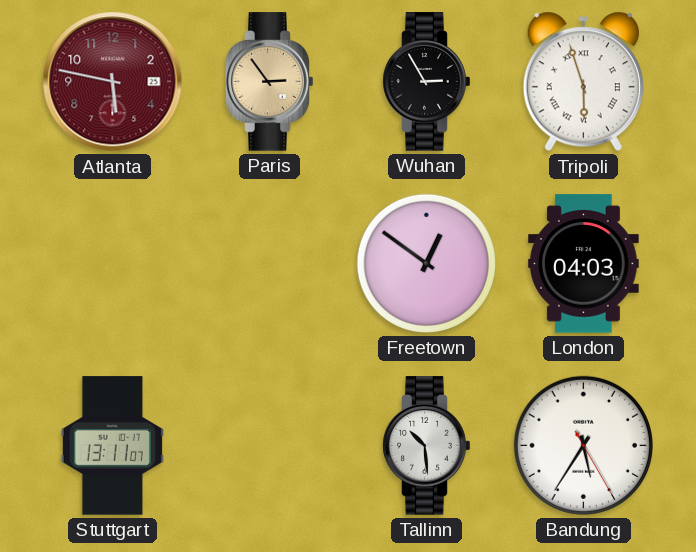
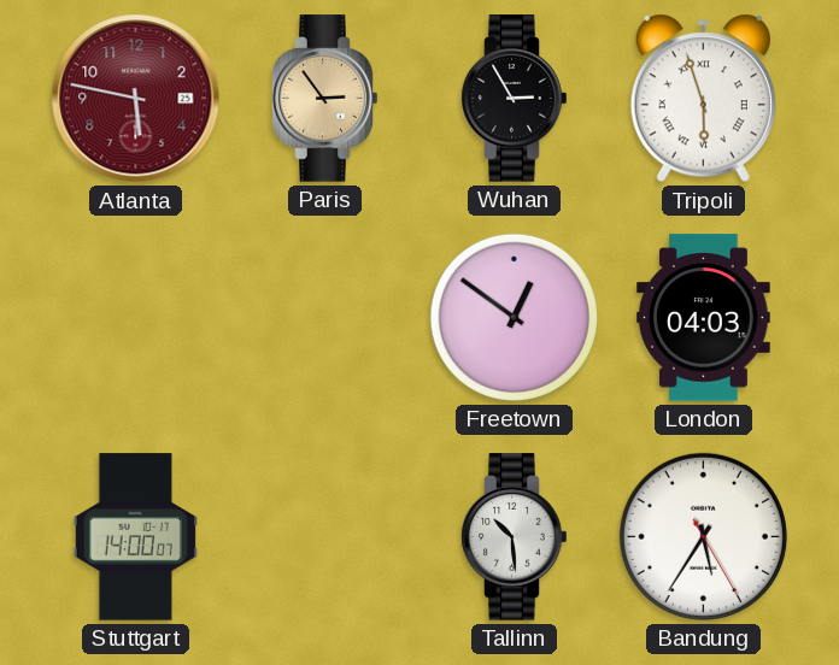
Stuttgart: 13:11 -> 14:00
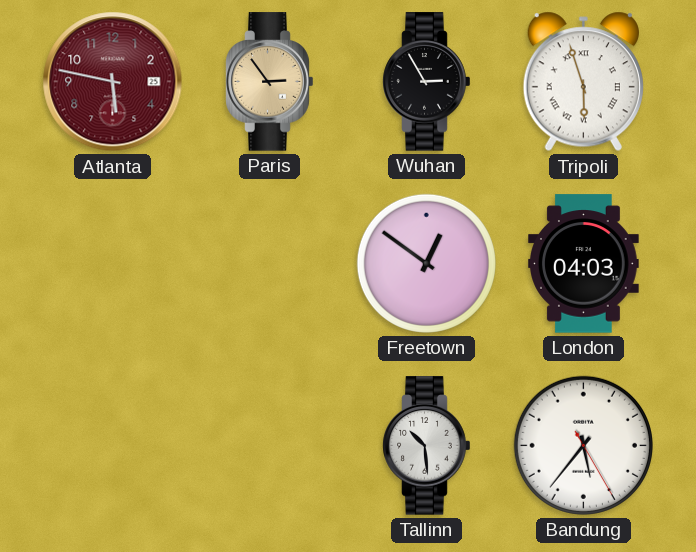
Stuttgart: 14:00 -> none
Bandung: 5:35 -> 5:36
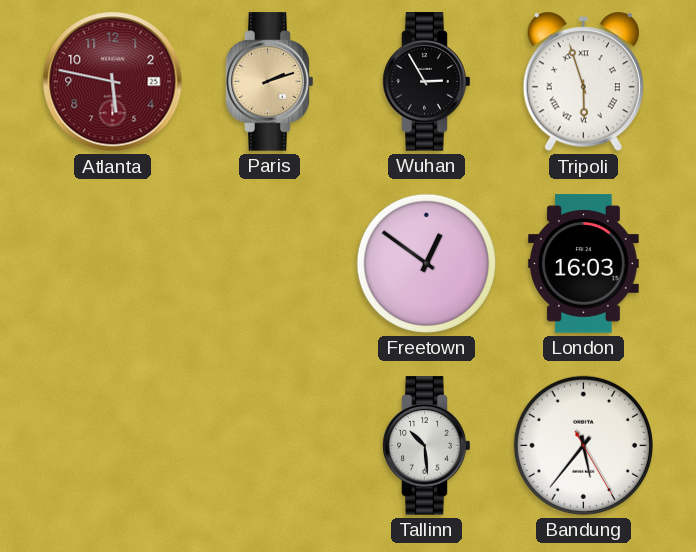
Paris: 2:54 -> 2:12
London: 04:03 -> 16:03
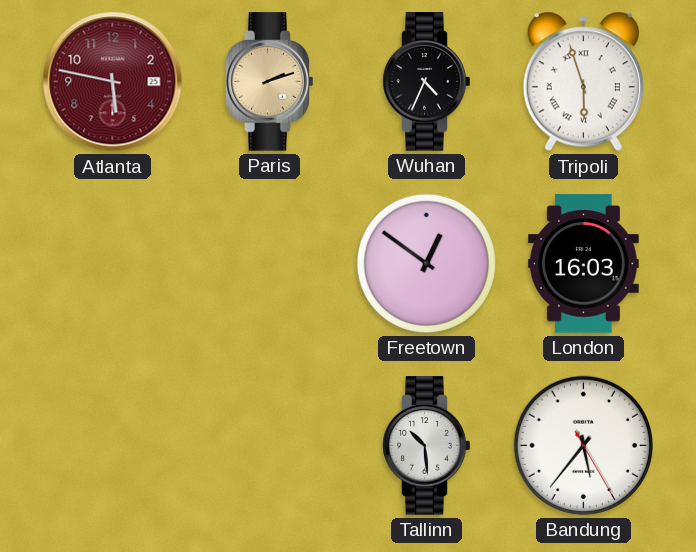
Wuhan: 2:55 -> 4:34
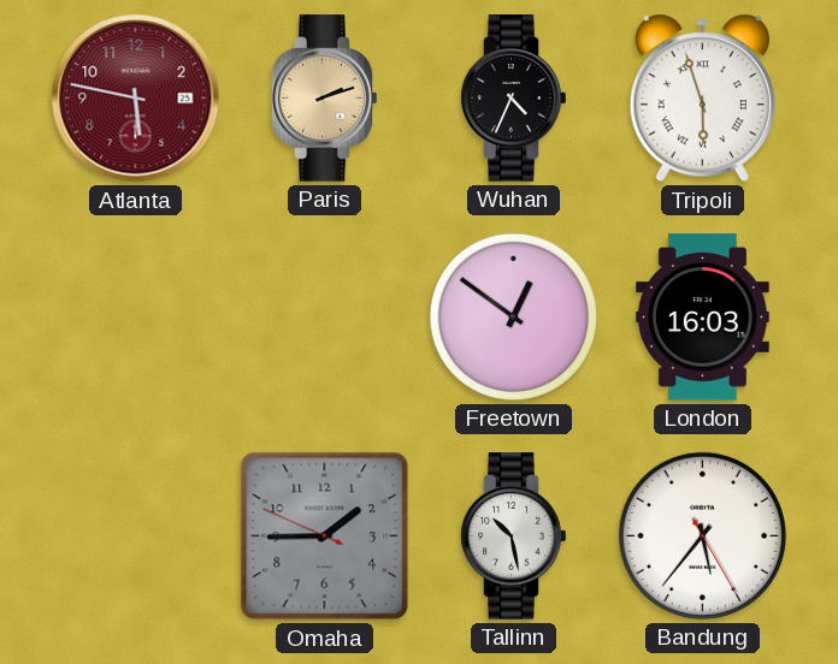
Omaha: none -> 1:44
Tallinn: 10:29 -> 10:28
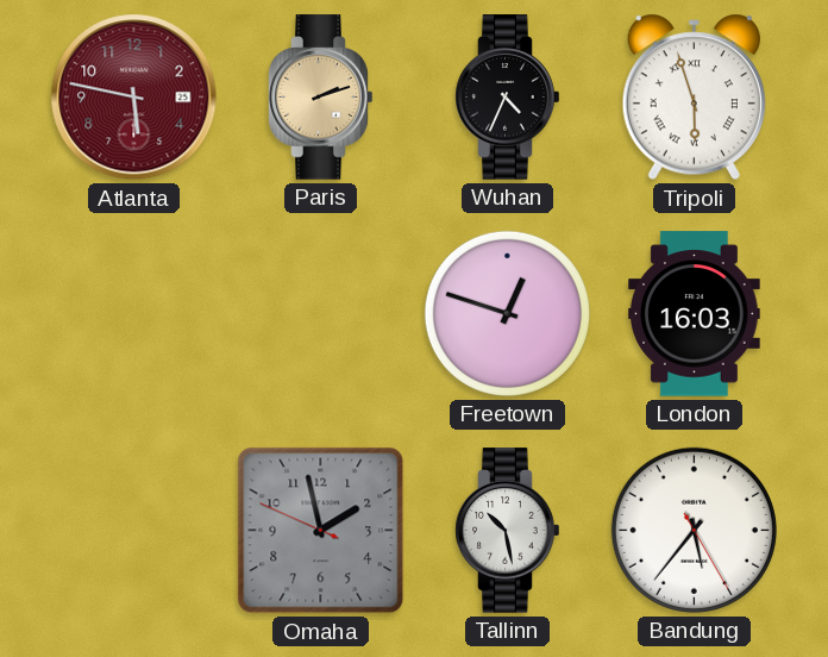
Freetown: 12:51 -> 12:48
Omaha: 1:44 -> 1:57
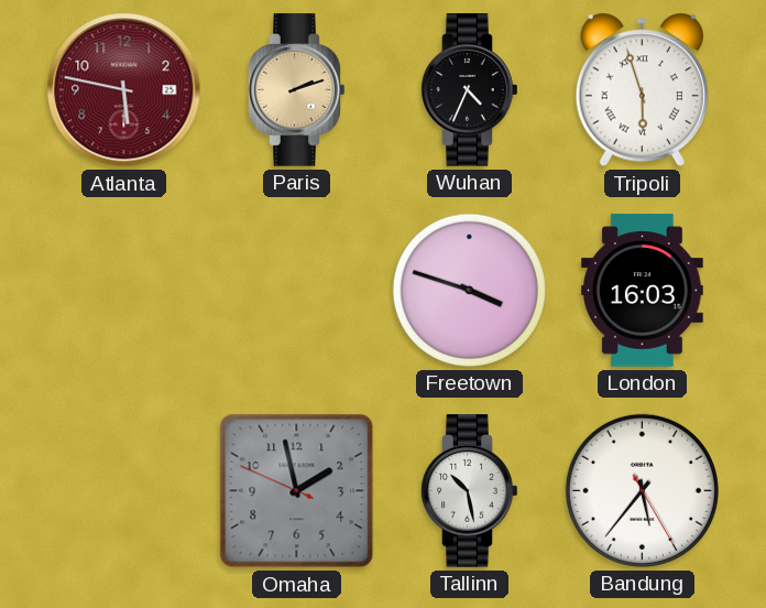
Freetown: 12:48 -> 3:48
